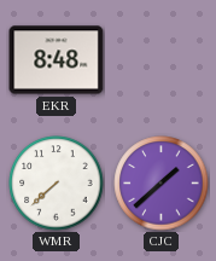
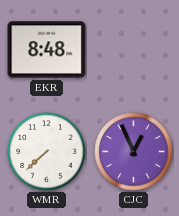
CJC: 1:38 -> 12:56
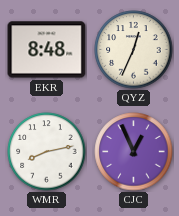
QYZ: none -> 12:34
WMR: 7:38 -> 8:13
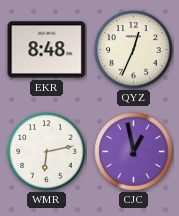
WMR: 8:13 -> 6:13
CJC: 12:56 -> 12:58
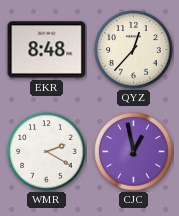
QYZ: 12:34 -> 12:37
WMR: 6:13 -> 2:20
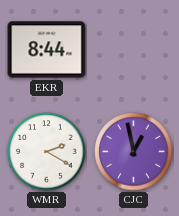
EKR: 8:48 -> 8:44
QYZ: 12:37 -> none
